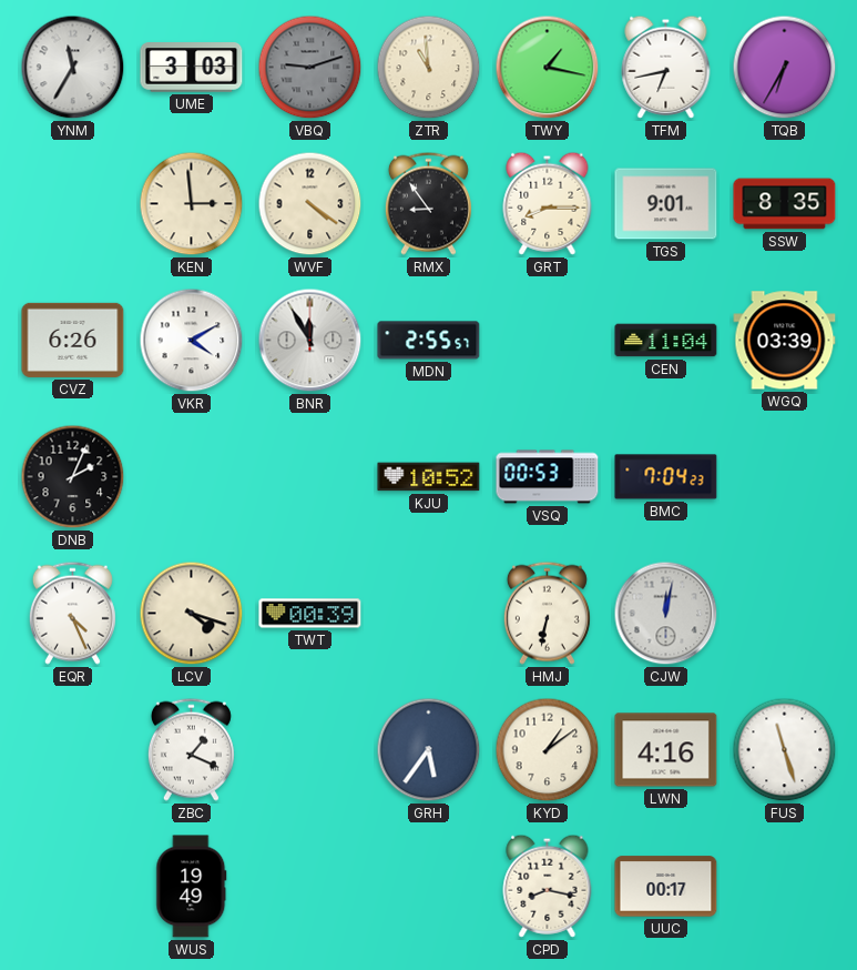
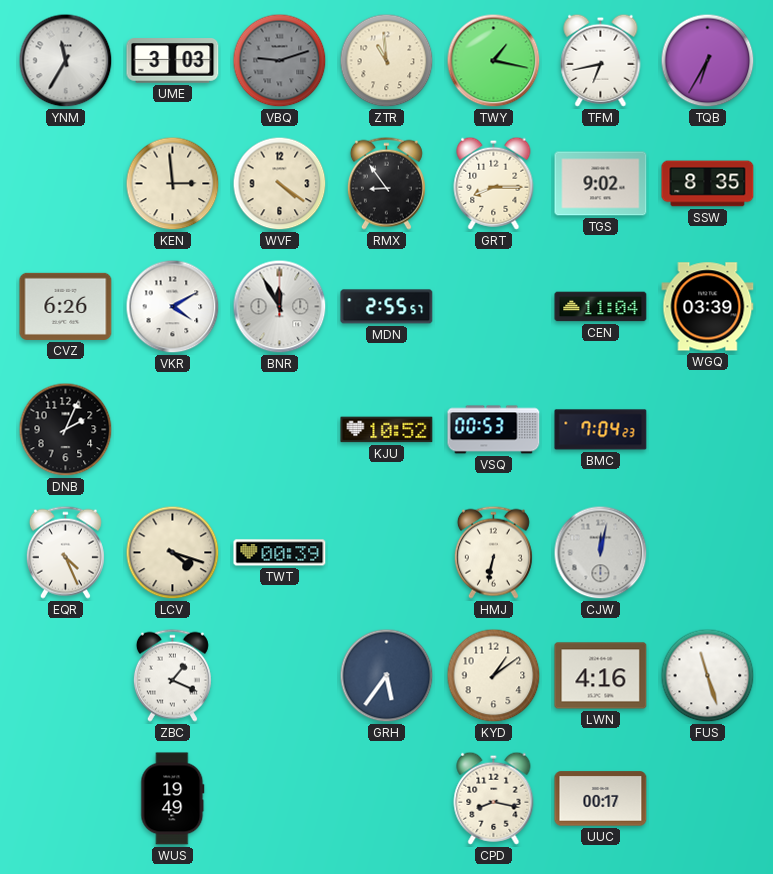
TGS: 9:01 -> 9:02
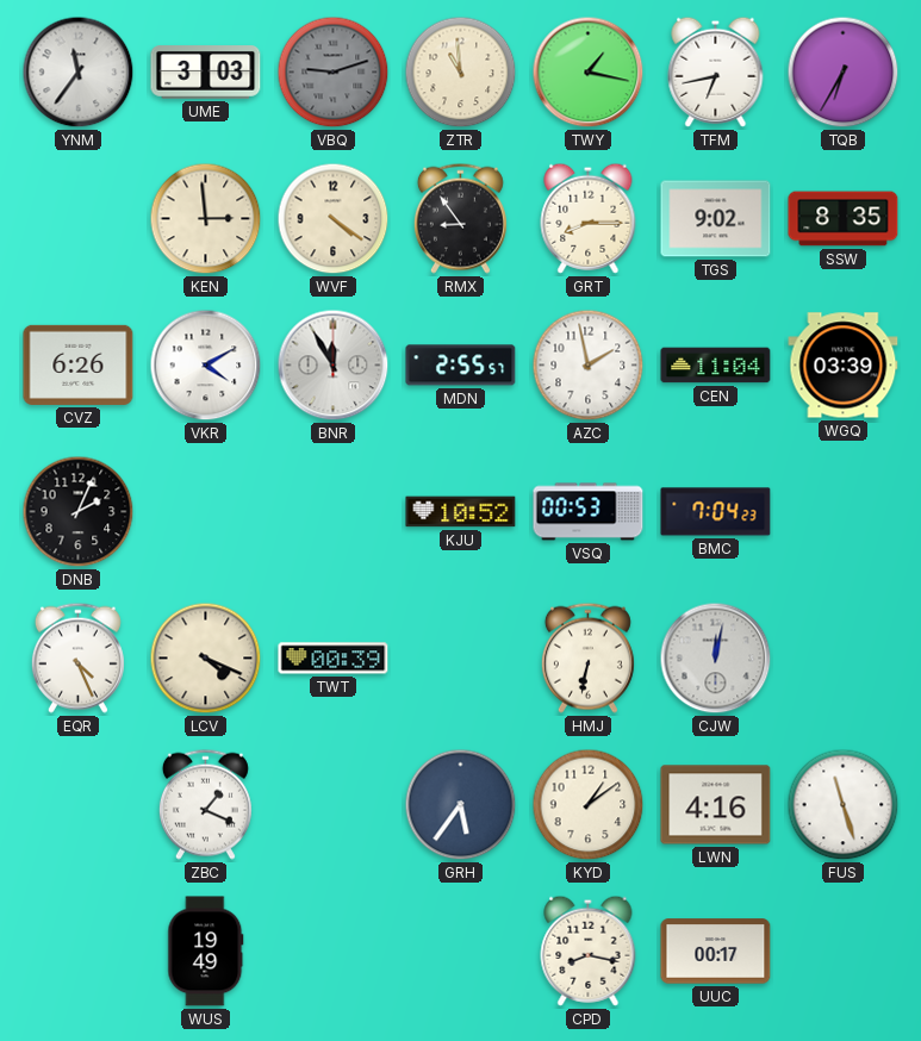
YNM: 11:35 -> 11:36
AZC: none -> 1:58
LCV: 4:18 -> 4:19
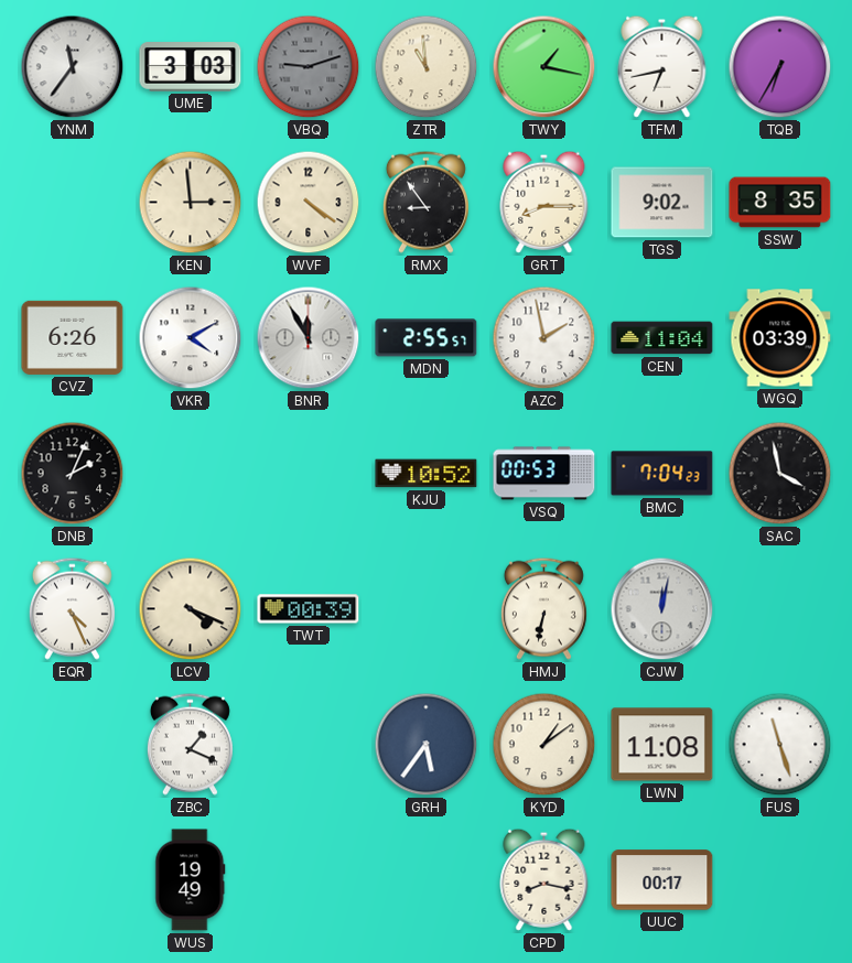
SAC: none -> 3:58
LWN: 4:16 -> 11:08
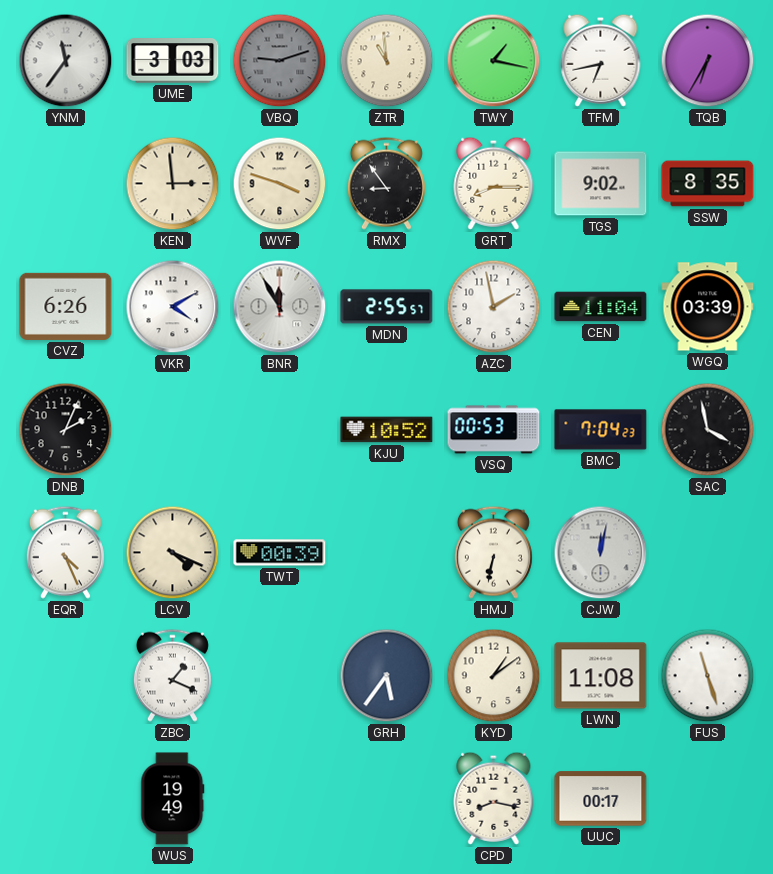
WVF: 4:21 -> 3:48
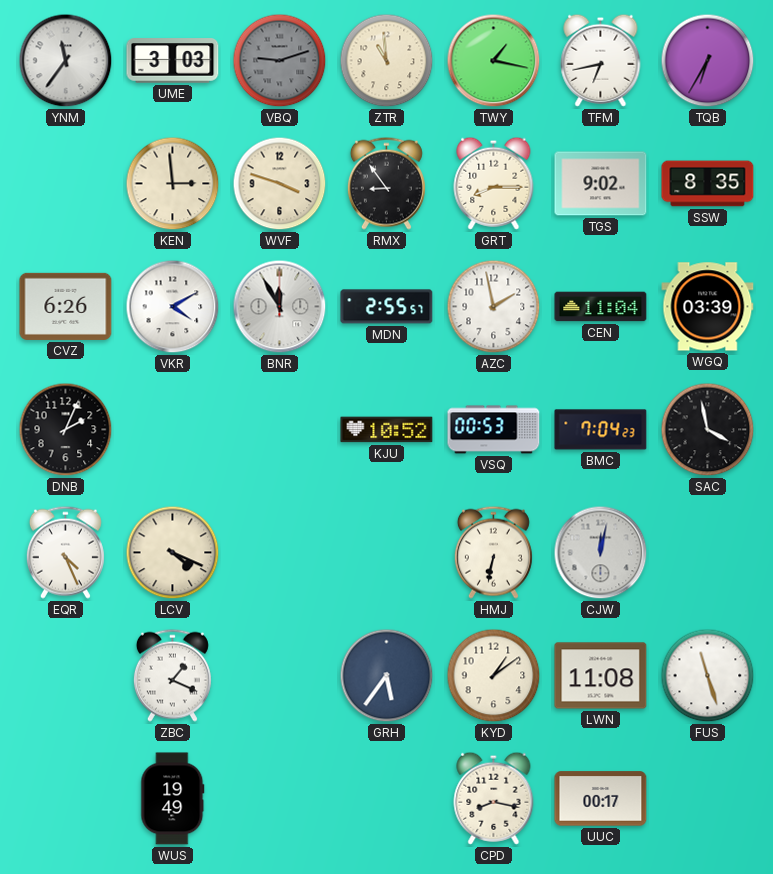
TWT: 00:39 -> none
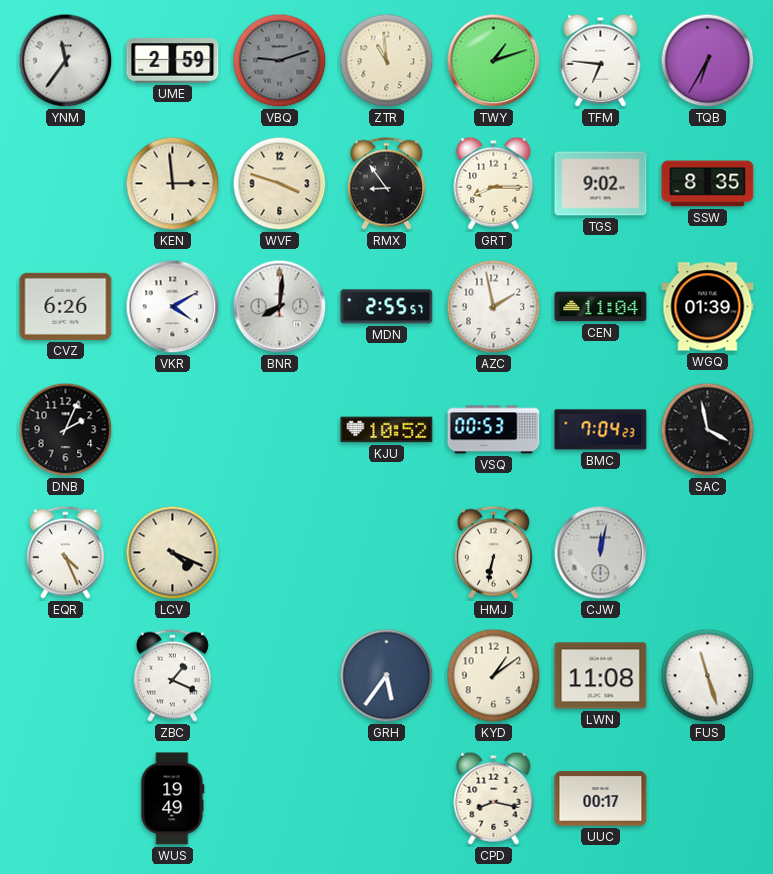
UME: 3:03 -> 2:59
TWY: 1:17 -> 1:12
TFM: 6:43 -> 6:46
BNR: 11:55 -> 8:01
WGQ: 03:39 -> 01:39
